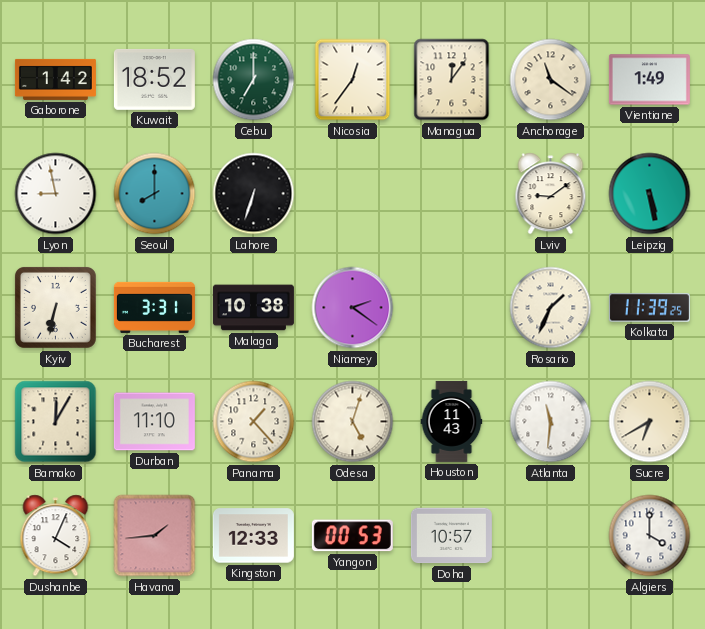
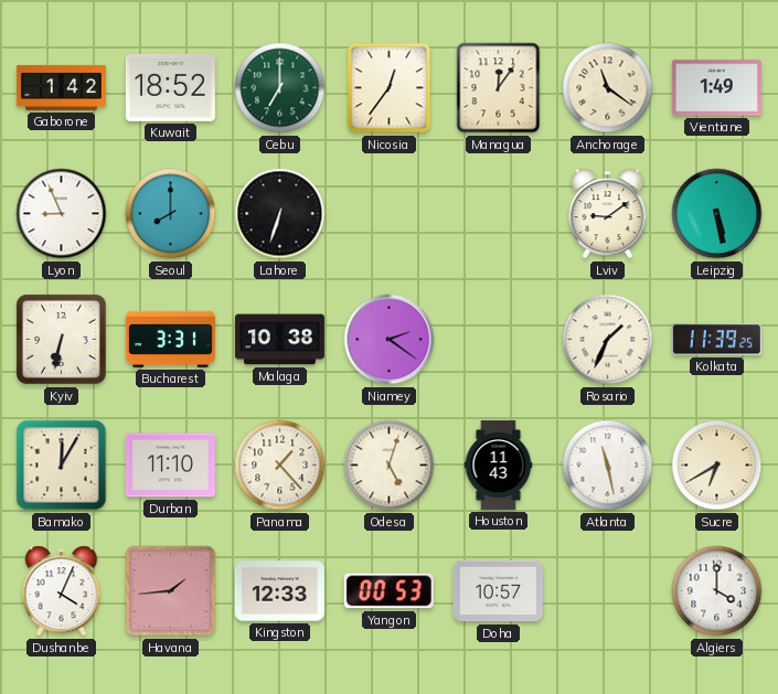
Lyon: 8:58 -> 8:56
Atlanta: 11:31 -> 11:28
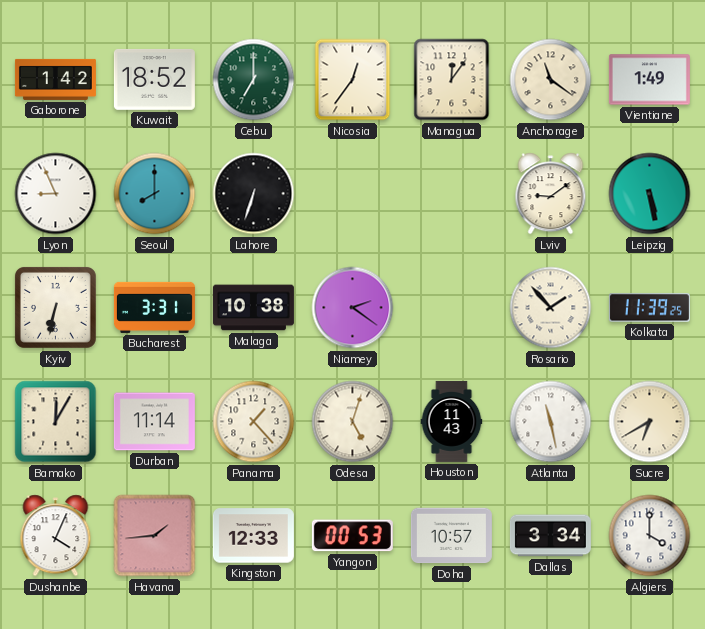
Rosario: 1:34 -> 1:53
Durban: 11:10 -> 11:14
Dallas: none -> 3:34
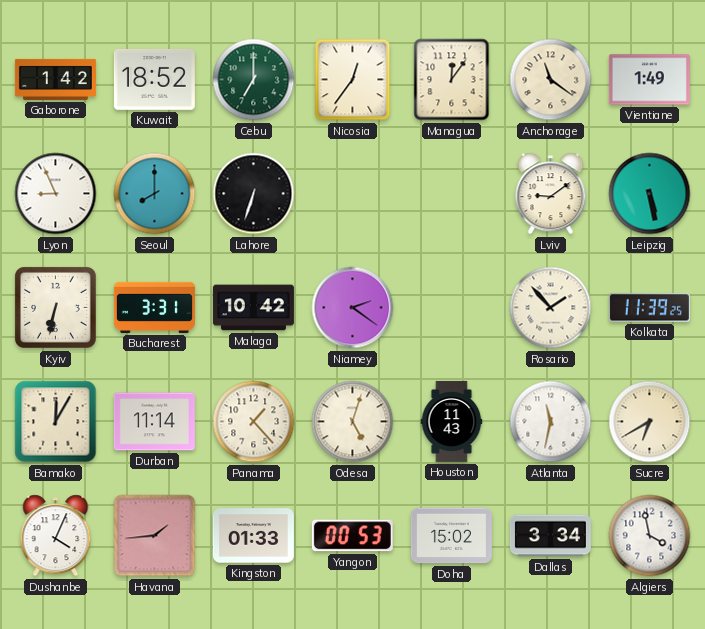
Malaga: 10:38 -> 10:42
Atlanta: 11:28 -> 11:32
Kingston: 12:33 -> 01:33
Doha: 10:57 -> 15:02
Algiers: 4:00 -> 3:58
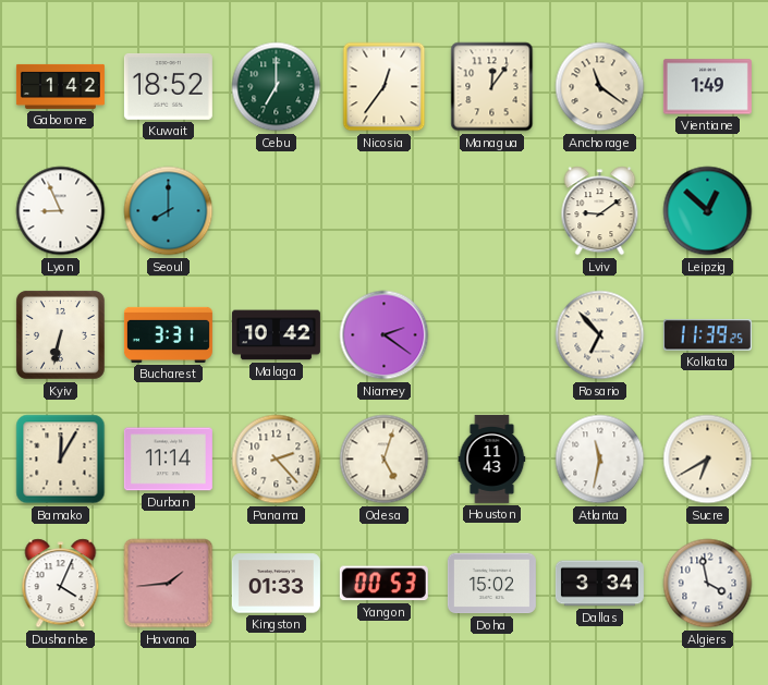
Lahore: 6:33 -> none
Leipzig: 5:28 -> 12:52
Rosario: 1:53 -> 6:53
Panama: 1:23 -> 2:23
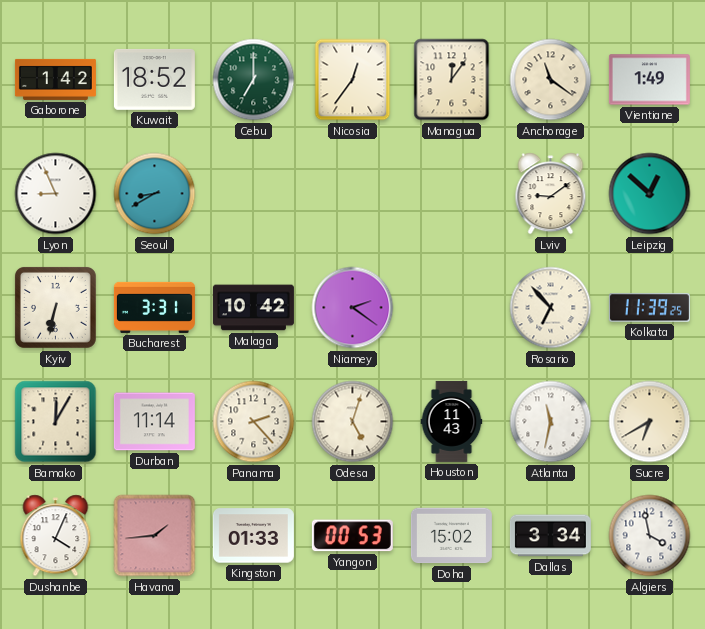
Seoul: 8:00 -> 8:40
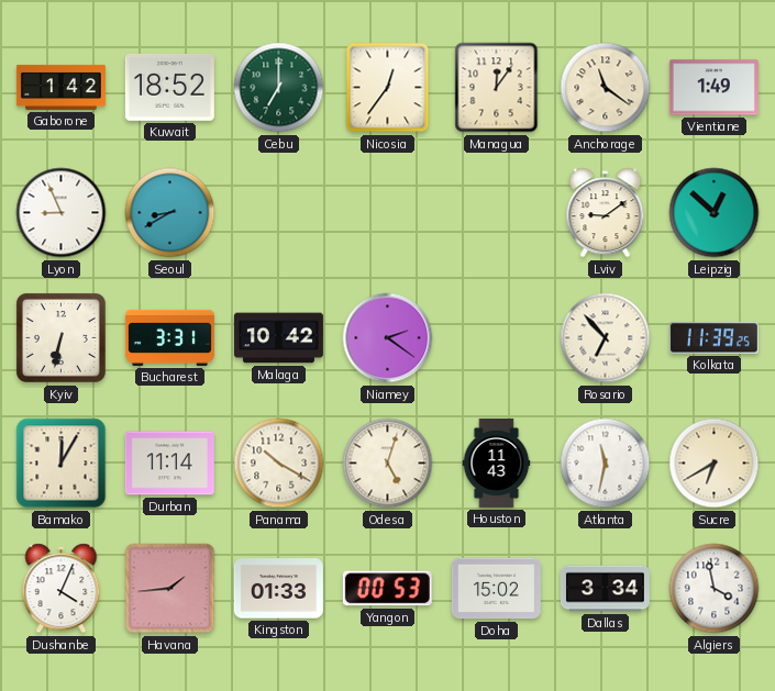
Panama: 2:23 -> 10:20
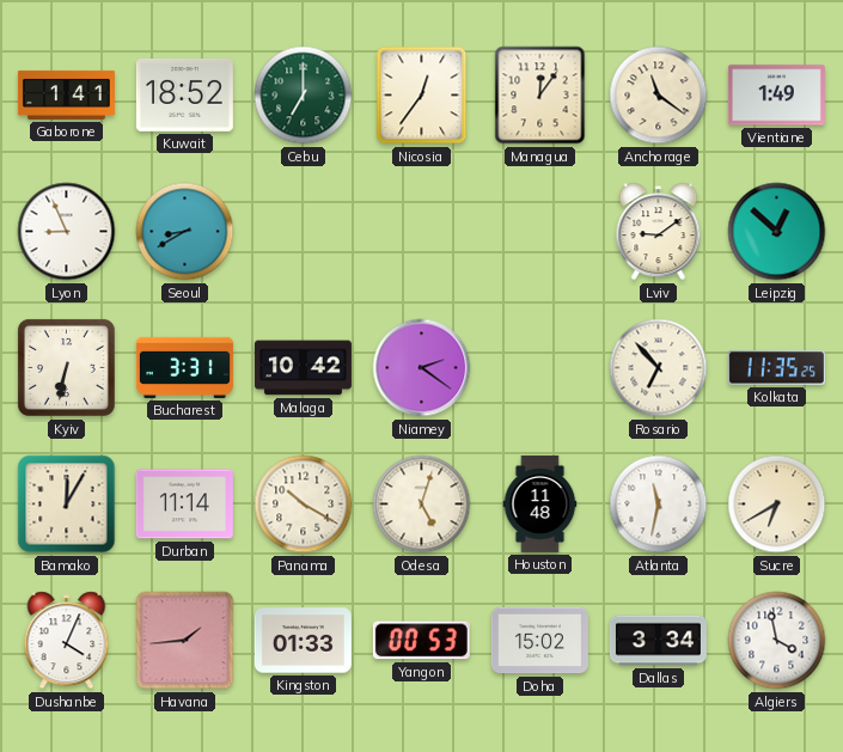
Gaborone: 1:42 -> 1:41
Kolkata: 11:39 -> 11:35
Houston: 11:43 -> 11:48
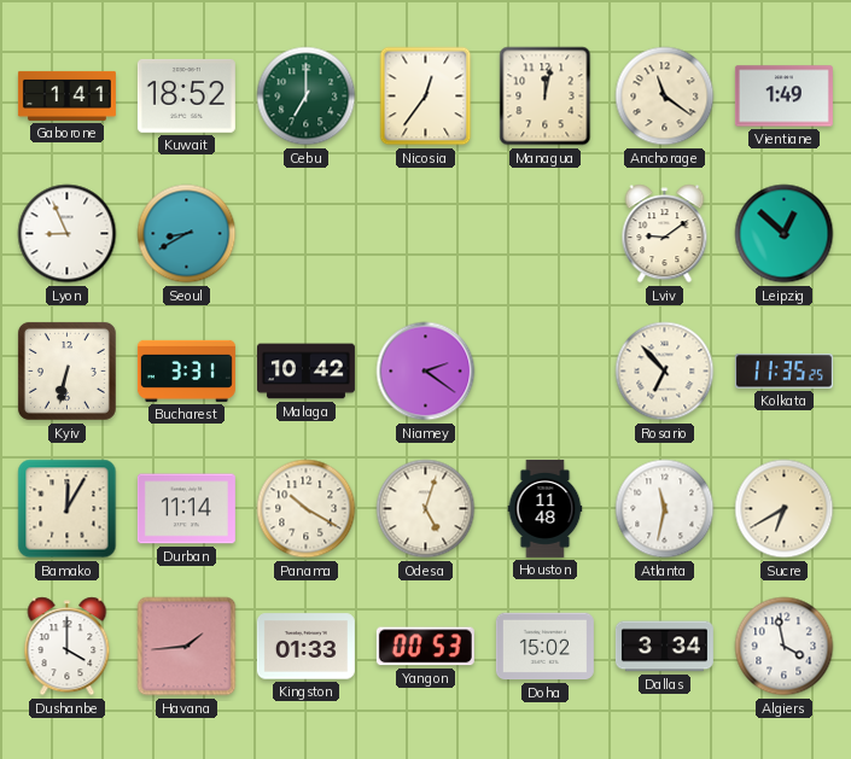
Managua: 12:06 -> 12:02
Dushanbe: 4:04 -> 4:00
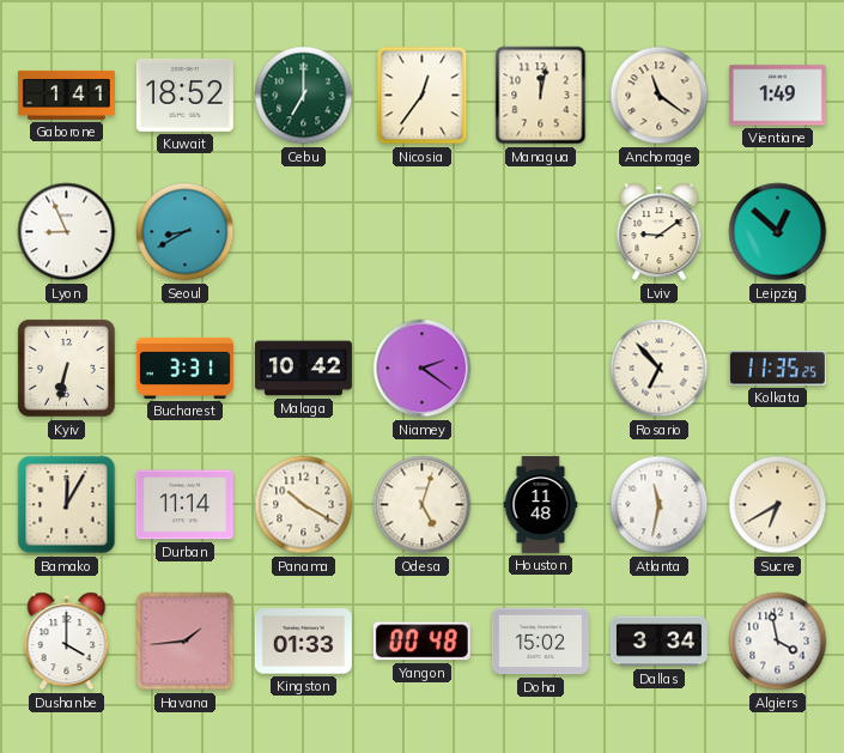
Yangon: 00:53 -> 00:48
